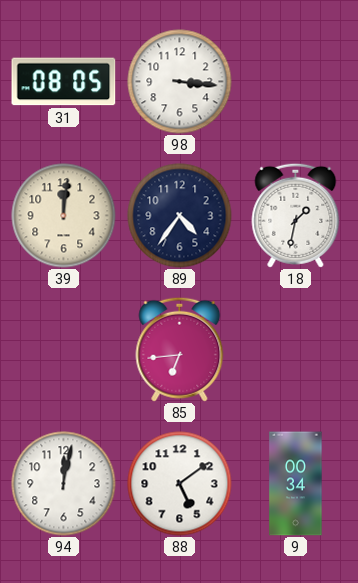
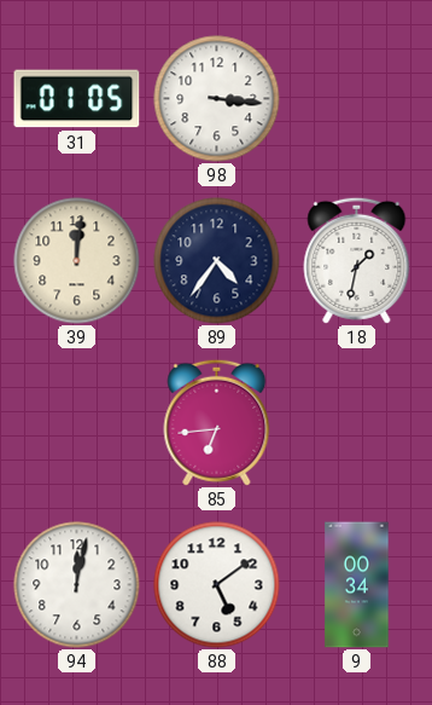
31: 08:05 -> 01:05
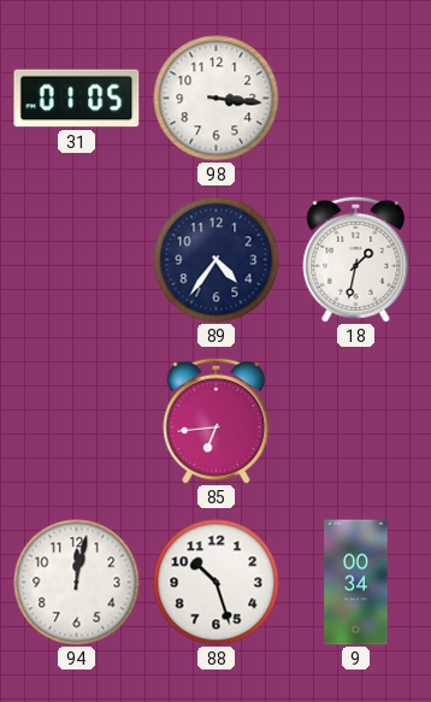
39: 12:01 -> none
88: 5:09 -> 10:27
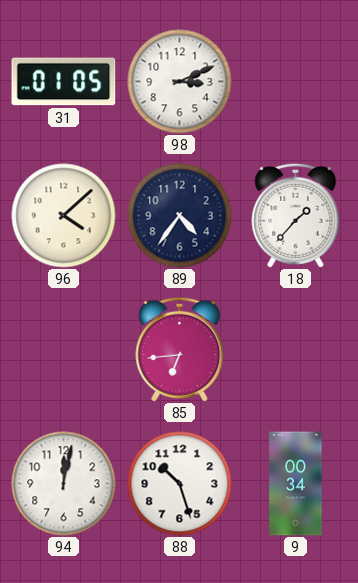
98: 3:16 -> 3:11
96: none -> 4:08
18: 1:32 -> 1:37
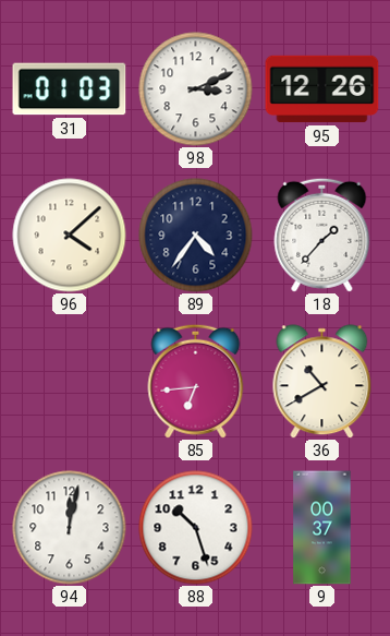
31: 01:05 -> 01:03
95: none -> 12:26
36: none -> 10:40
9: 00:34 -> 00:37
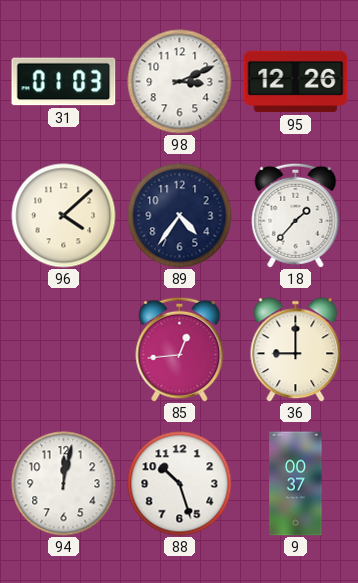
85: 6:44 -> 12:44
36: 10:40 -> 9:00
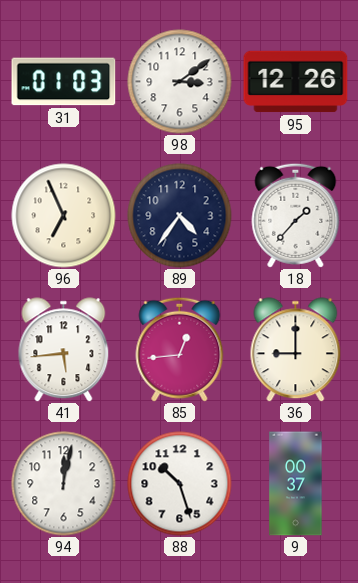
98: 3:11 -> 3:09
96: 4:08 -> 6:56
41: none -> 5:44
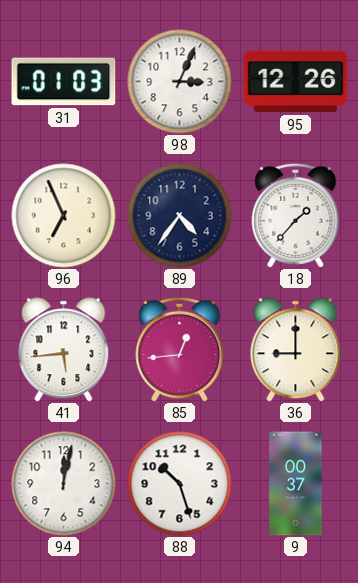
98: 3:09 -> 3:04
